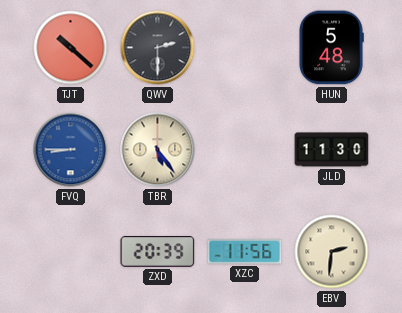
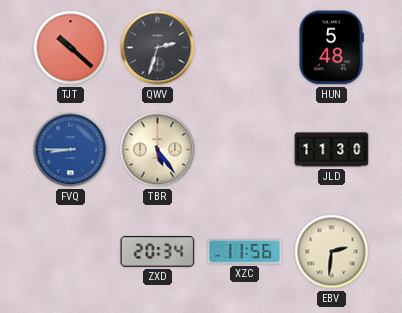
QWV: 2:30 -> 2:33
ZXD: 20:39 -> 20:34
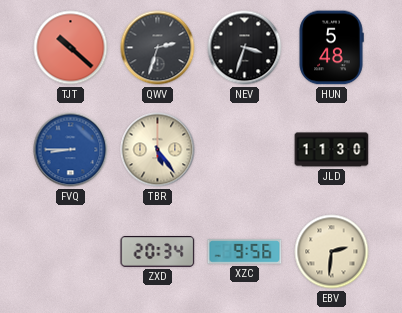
NEV: none -> 3:33
XZC: 11:56 -> 9:56
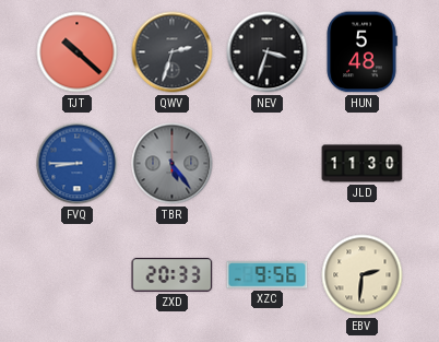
TBR dial: cream -> grey
ZXD: 20:34 -> 20:33
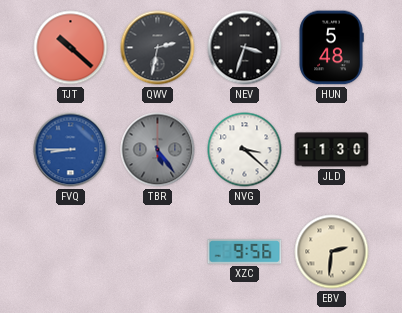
QWV: 2:33 -> 2:32
NVG: none -> 3:22
ZXD: 20:33 -> none
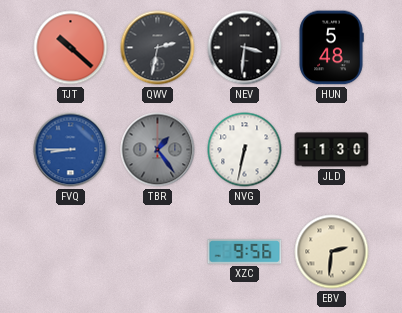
NEV: 3:33 -> 3:31
TBR: 5:24 -> 1:24
NVG: 3:22 -> 6:32
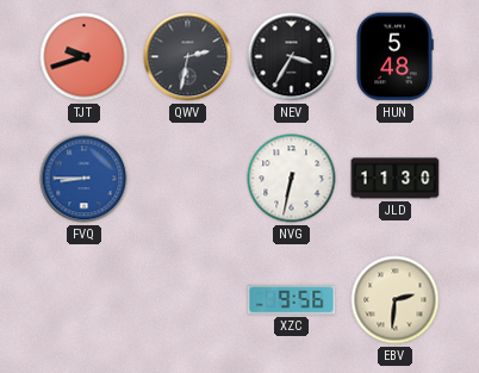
TJT: 10:22 -> 9:42
NEV: 3:31 -> 3:35
TBR: 1:24 -> none
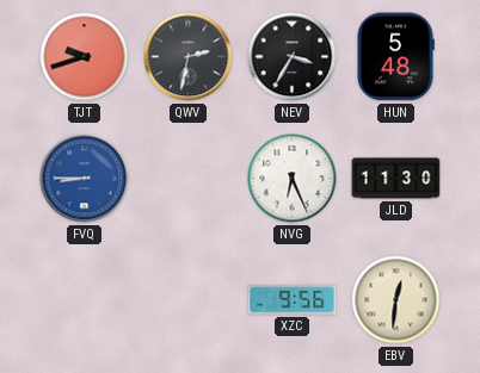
NVG: 6:32 -> 6:26
EBV: 2:31 -> 12:31
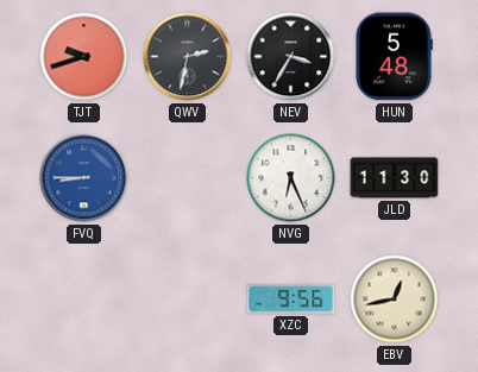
EBV: 12:31 -> 12:43
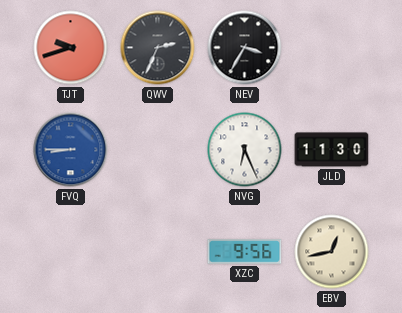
QWV: 2:32 -> 2:34
HUN: 5:48 -> none
